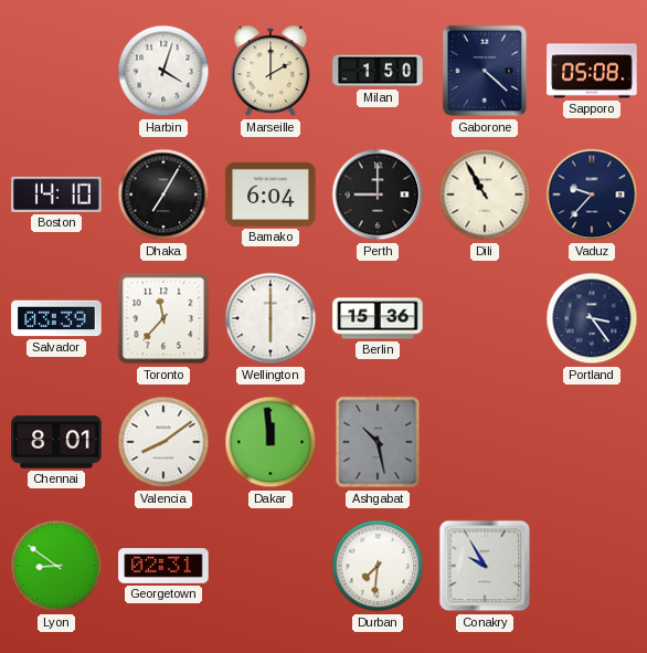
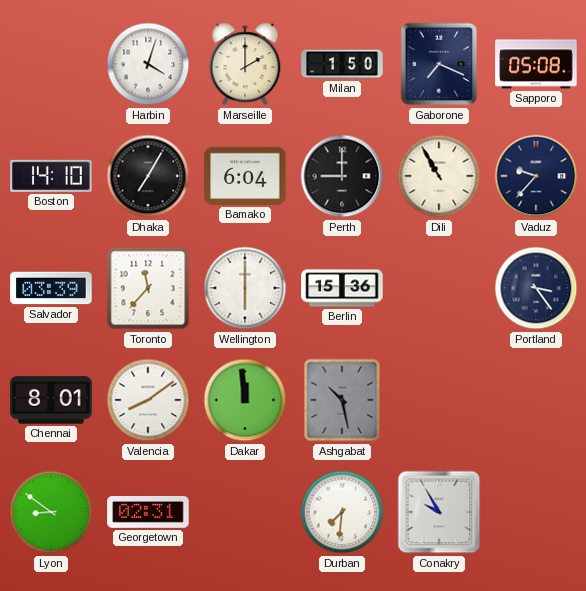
Gaborone: 4:22 -> 7:19
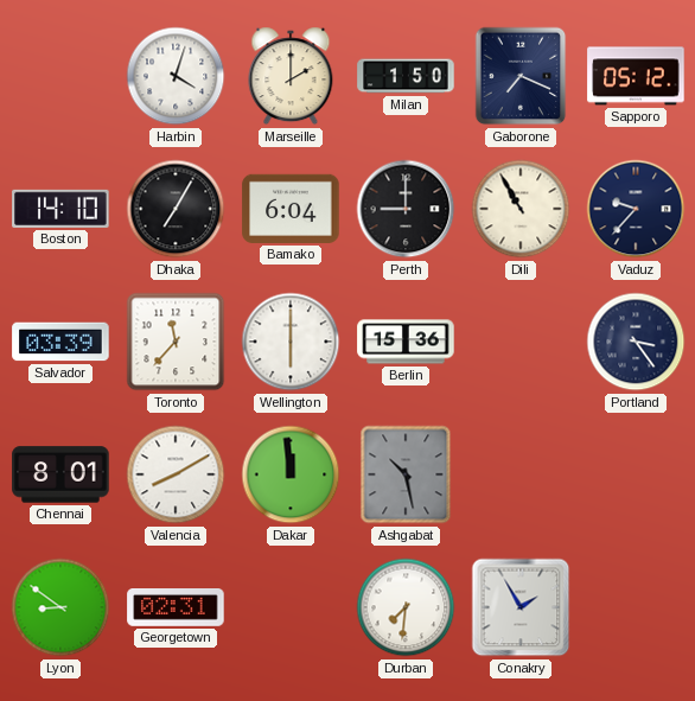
Sapporo: 05:08 -> 05:12
Valencia: 8:09 -> 8:10
Conakry: 9:55 -> 1:55
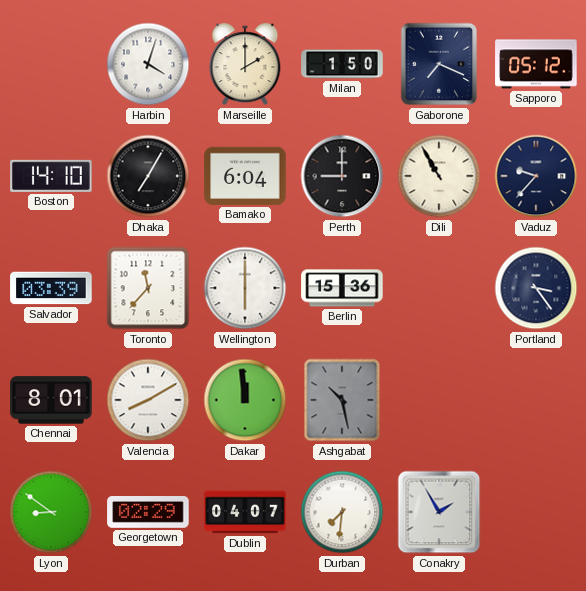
Georgetown: 02:31 -> 02:29
Dublin: none -> 04:07
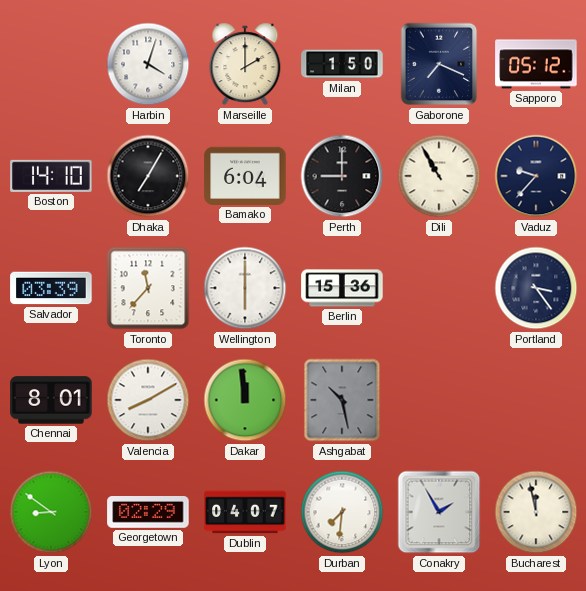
Bucharest: none -> 11:58
